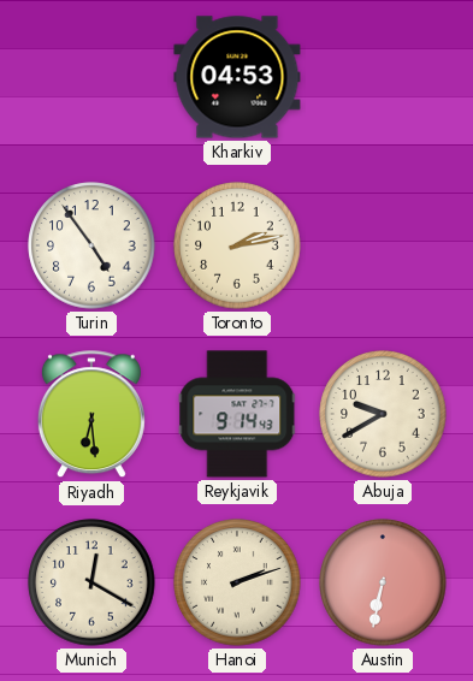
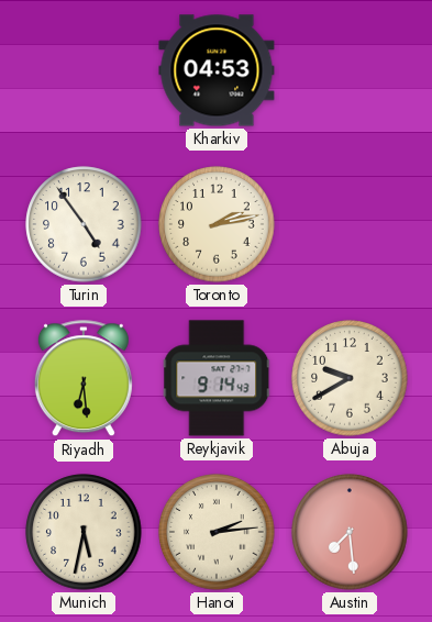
Munich: 12:20 -> 5:32
Hanoi: 2:12 -> 2:14
Austin: 6:32 -> 7:29
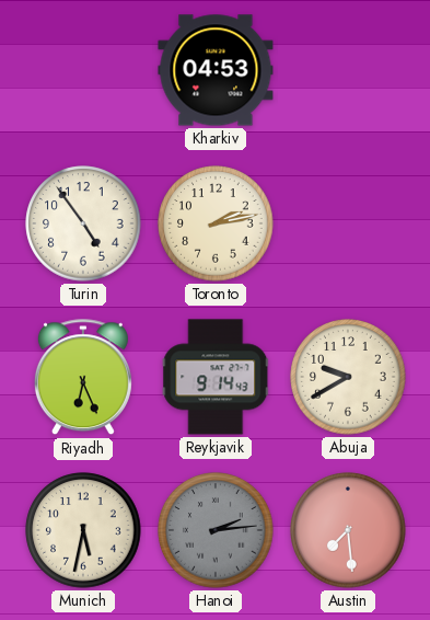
Riyadh: 6:29 -> 6:26
Hanoi dial: cream -> grey
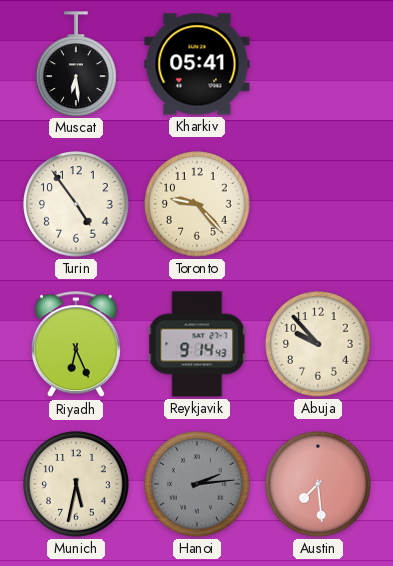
Muscat: none -> 6:29
Kharkiv: 04:53 -> 05:41
Toronto: 2:13 -> 9:23
Abuja: 9:40 -> 9:53
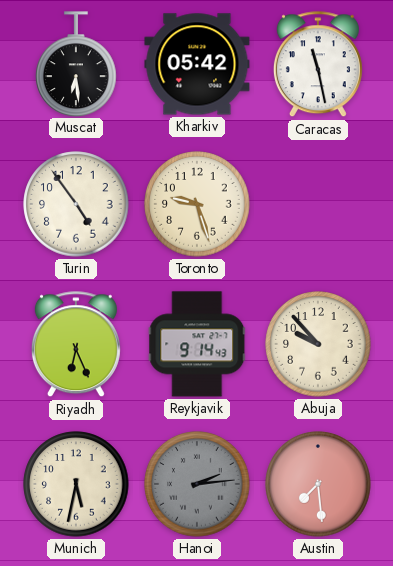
Kharkiv: 05:41 -> 05:42
Caracas: none -> 11:28
Toronto: 9:23 -> 9:27
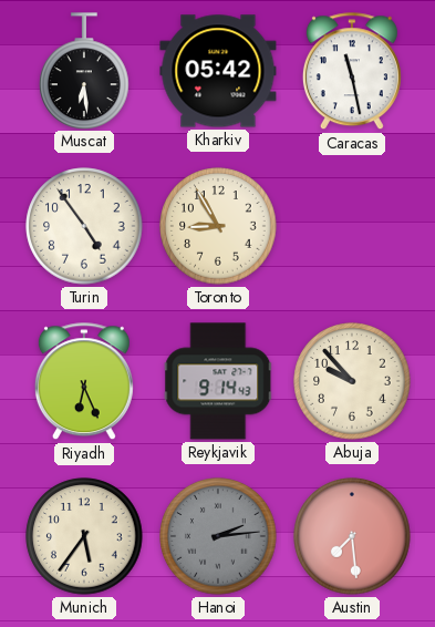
Toronto: 9:27 -> 8:55
Munich: 5:32 -> 5:36
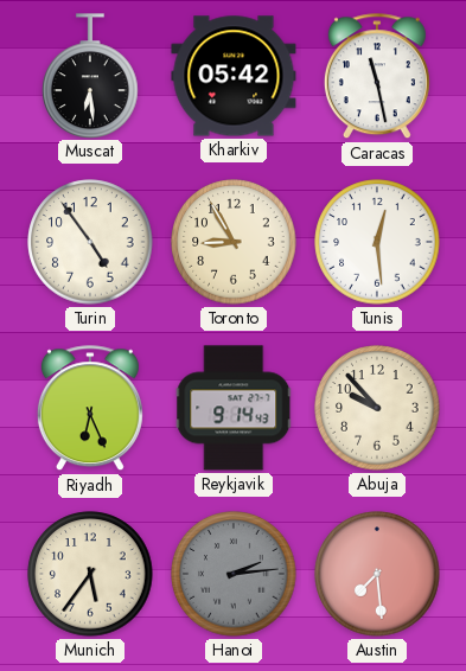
Tunis: none -> 12:29
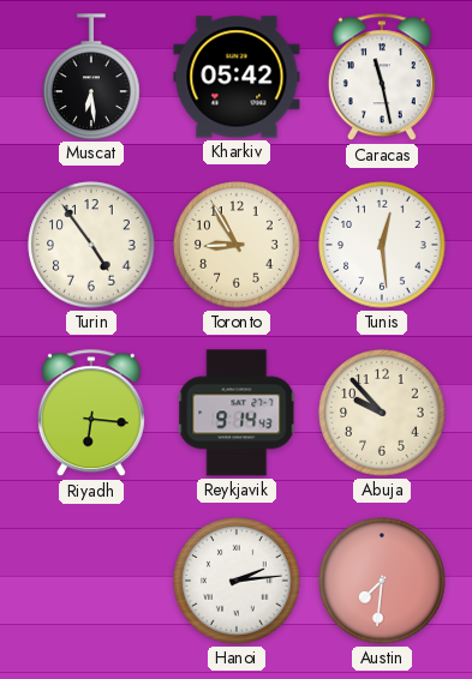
Riyadh: 6:26 -> 6:16
Munich: 5:36 -> none
Hanoi dial: grey -> white
Austin: 7:29 -> 7:31
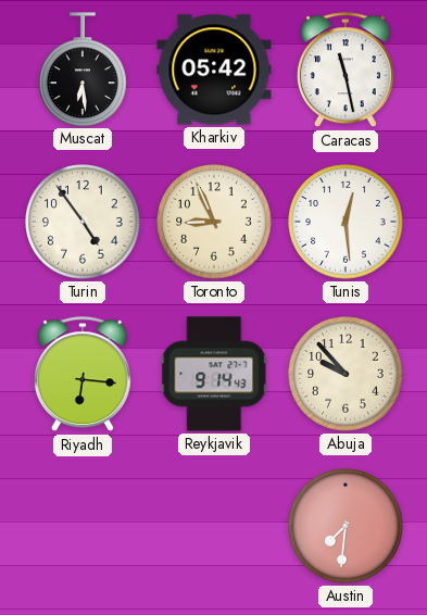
Toronto: 8:55 -> 8:56
Hanoi: 2:14 -> none
